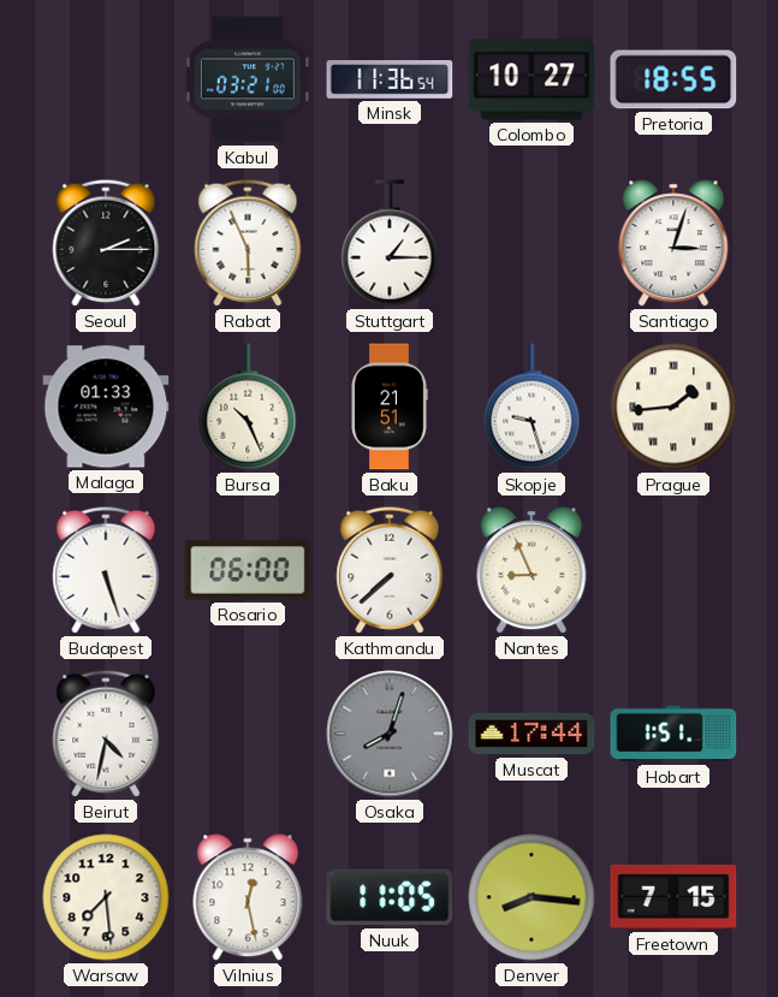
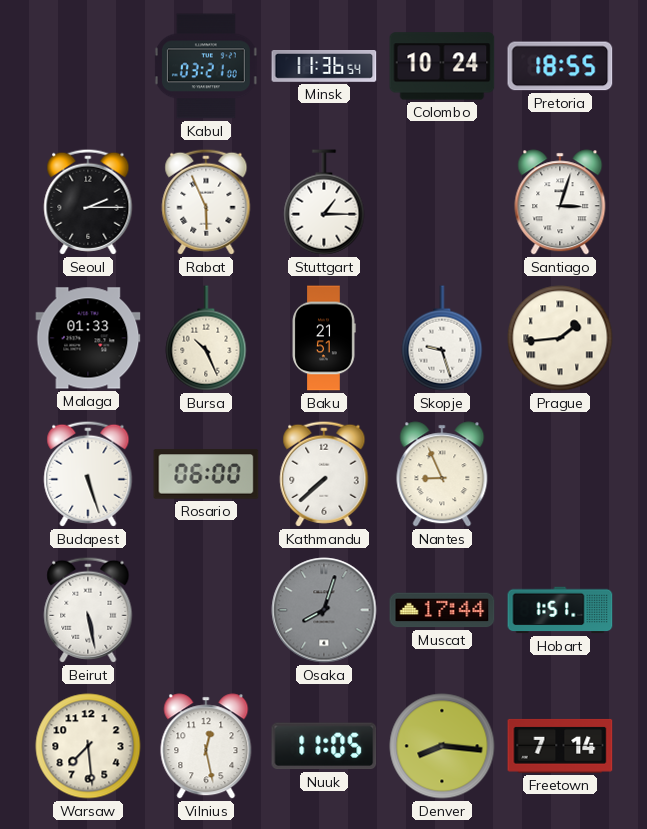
Colombo: 10:27 -> 10:24
Beirut: 4:32 -> 5:28
Freetown: 7:15 -> 7:14
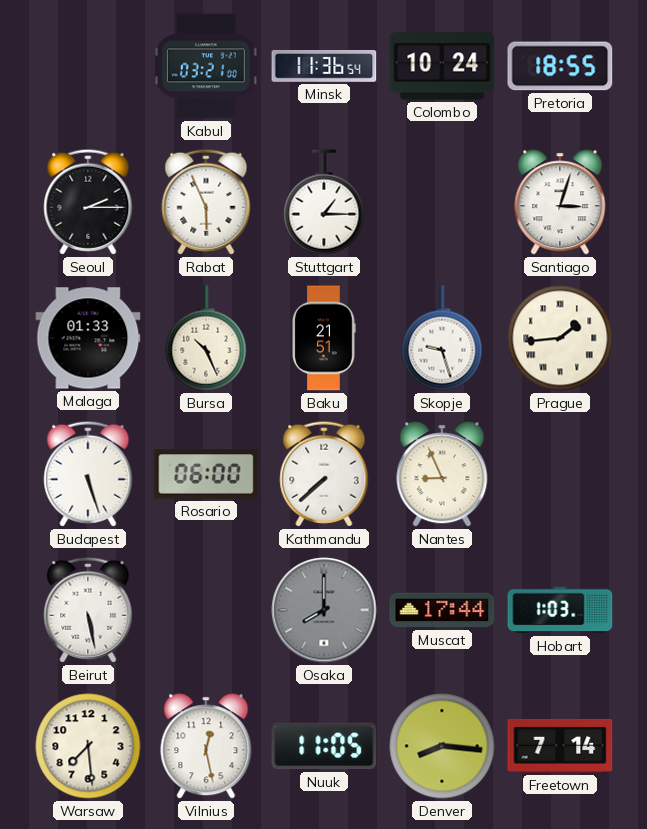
Osaka: 8:03 -> 8:00
Hobart: 1:51 -> 1:03
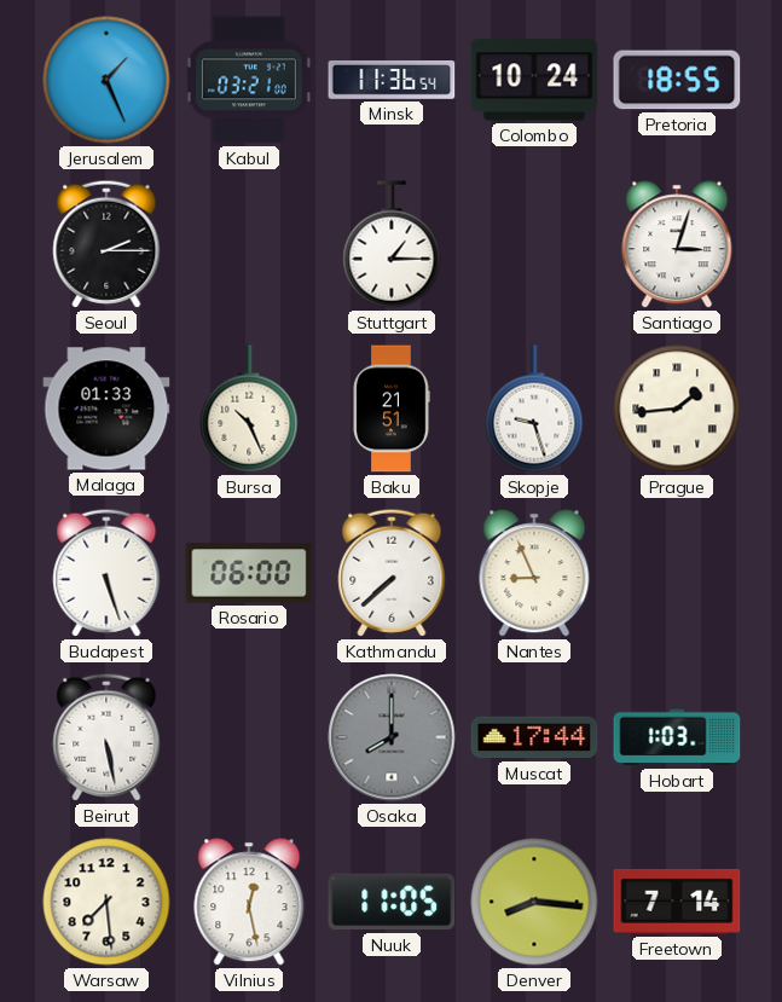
Jerusalem: none -> 1:26
Rabat: 5:56 -> none
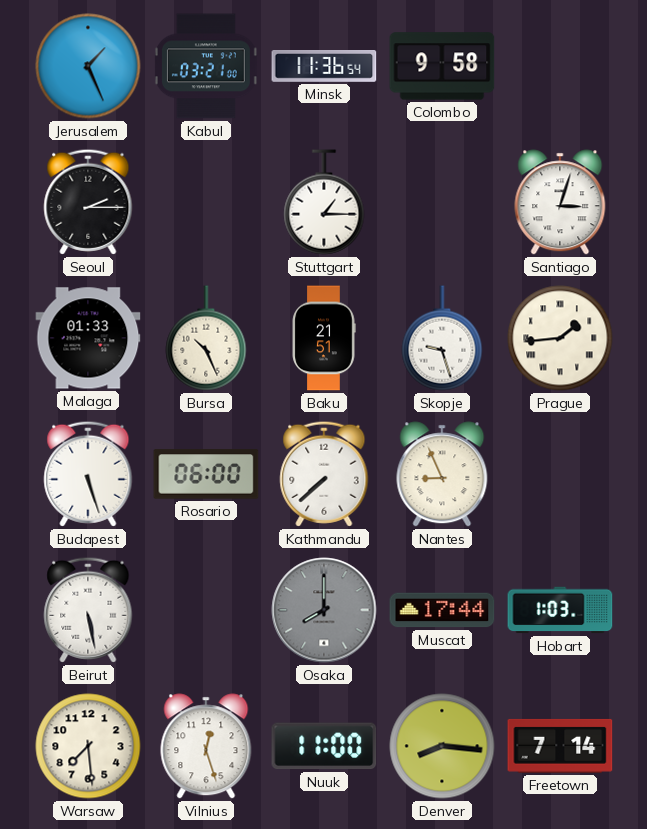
Colombo: 10:24 -> 9:58
Pretoria: 18:55 -> none
Vilnius: 12:28 -> 12:27
Nuuk: 11:05 -> 11:00
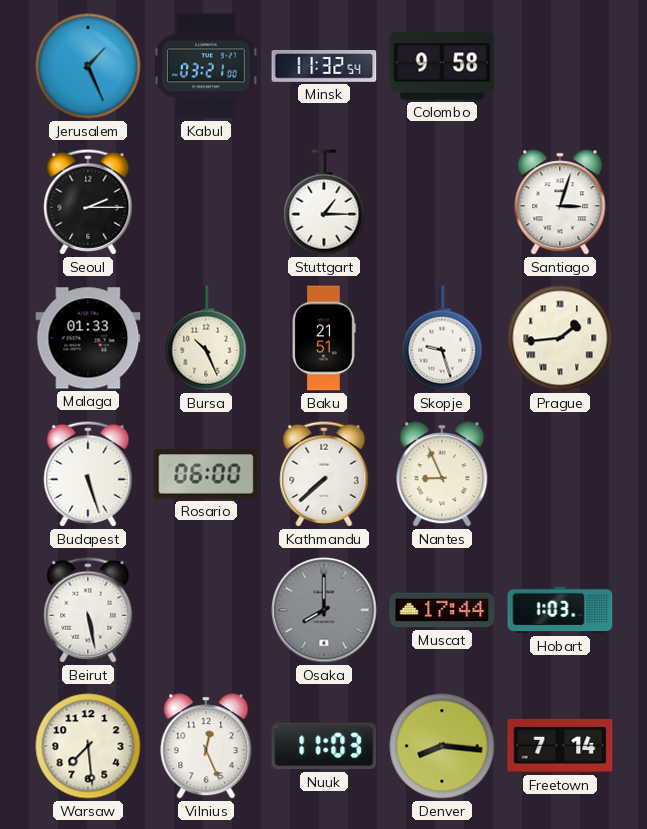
Minsk: 11:36 -> 11:32
Vilnius: 12:27 -> 12:26
Nuuk: 11:00 -> 11:03
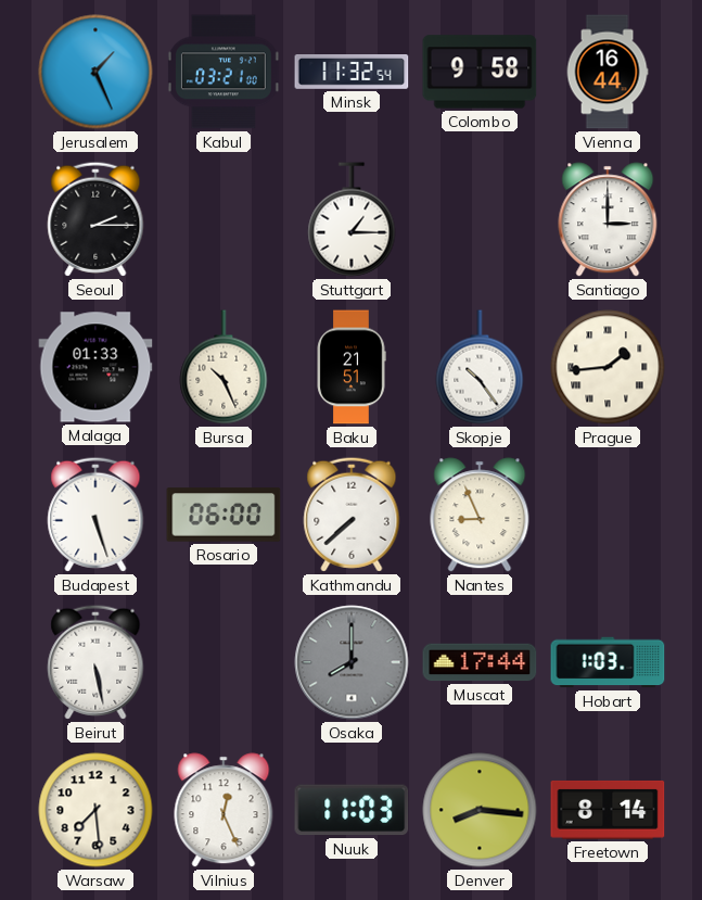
Vienna: none -> 16:44
Santiago: 3:03 -> 3:00
Skopje: 9:27 -> 10:24
Freetown: 7:14 -> 8:14
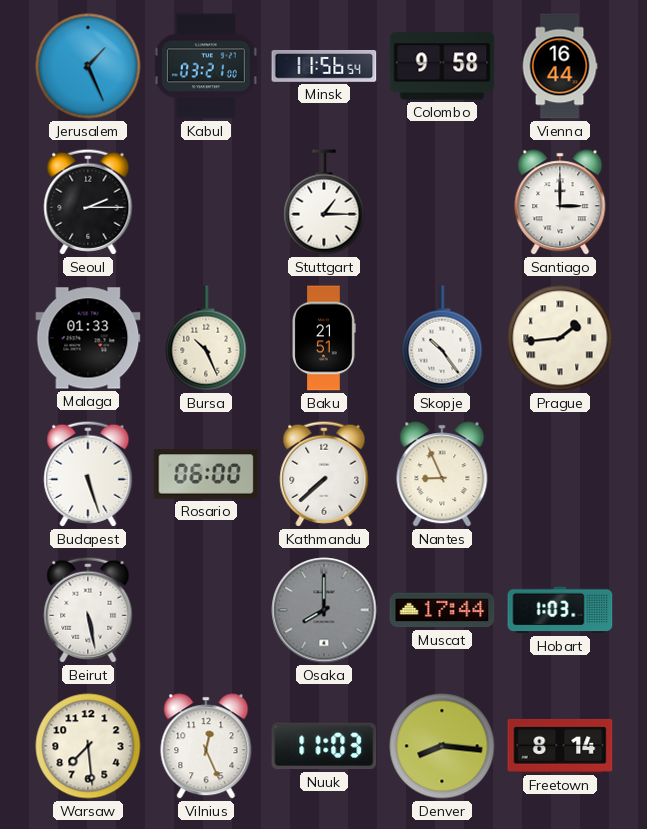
Minsk: 11:32 -> 11:56
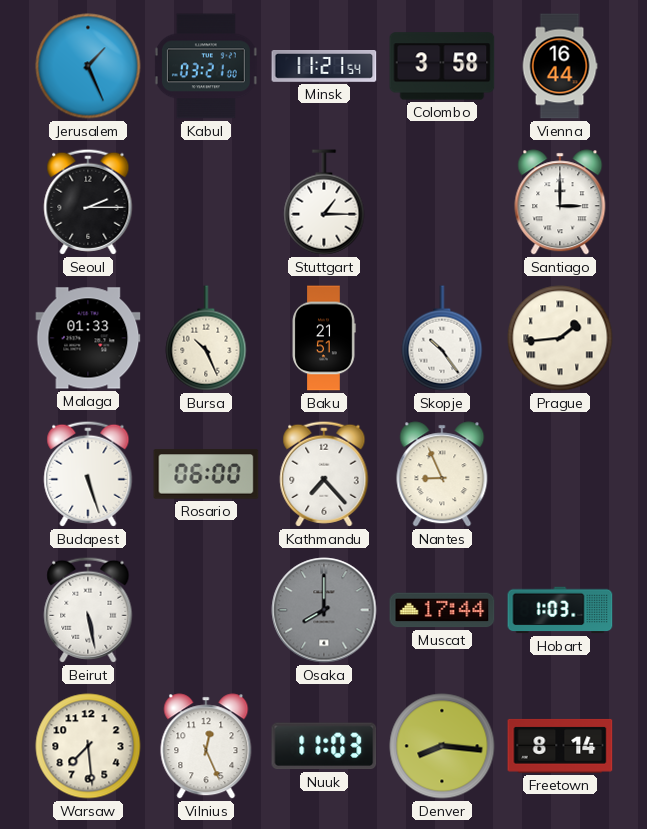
Minsk: 11:56 -> 11:21
Colombo: 9:58 -> 3:58
Kathmandu: 7:38 -> 7:23
